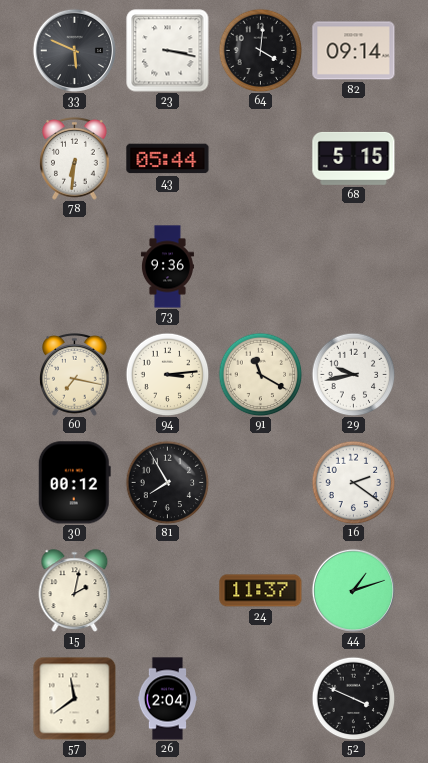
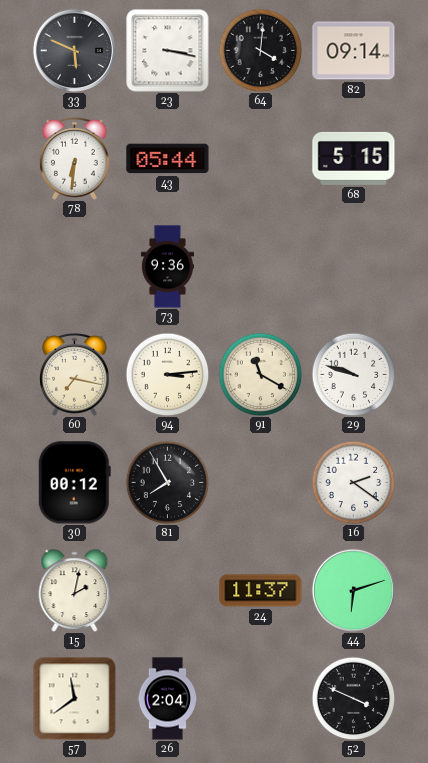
29: 9:43 -> 9:48
44: 1:12 -> 6:12
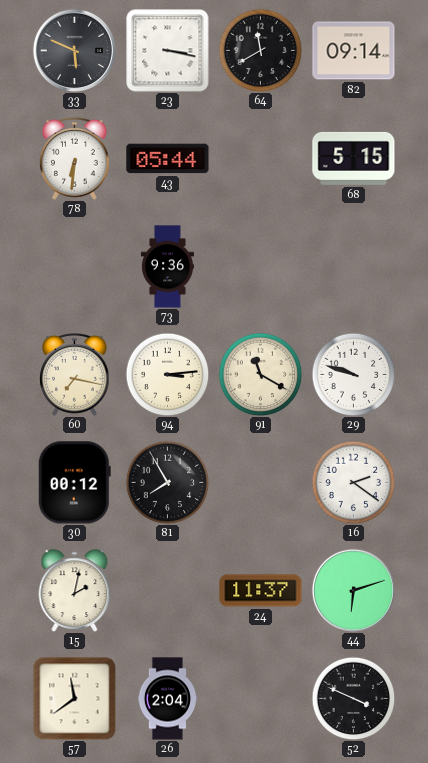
64: 4:01 -> 11:40
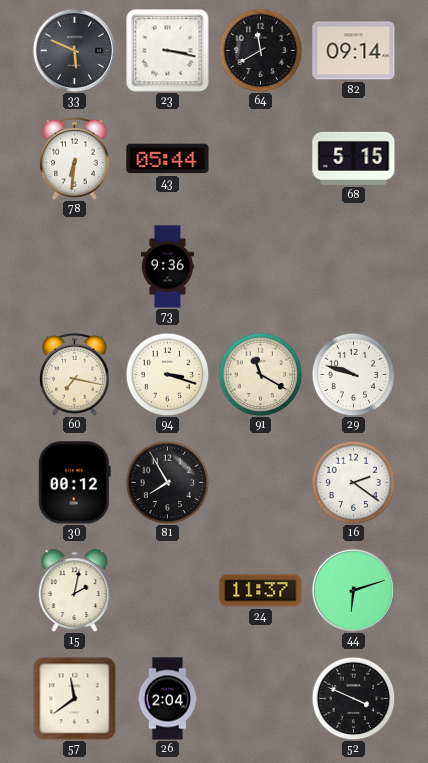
94: 3:14 -> 3:18
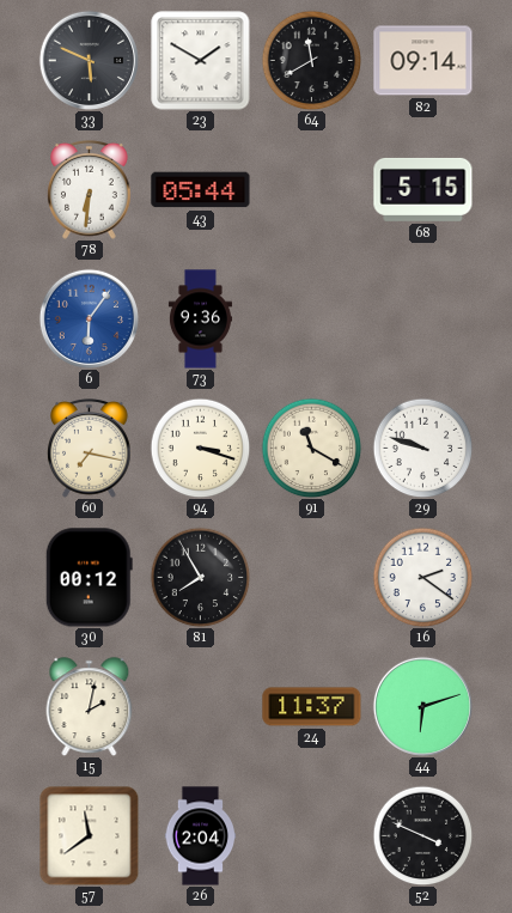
23: 3:17 -> 1:50
6: none -> 6:06
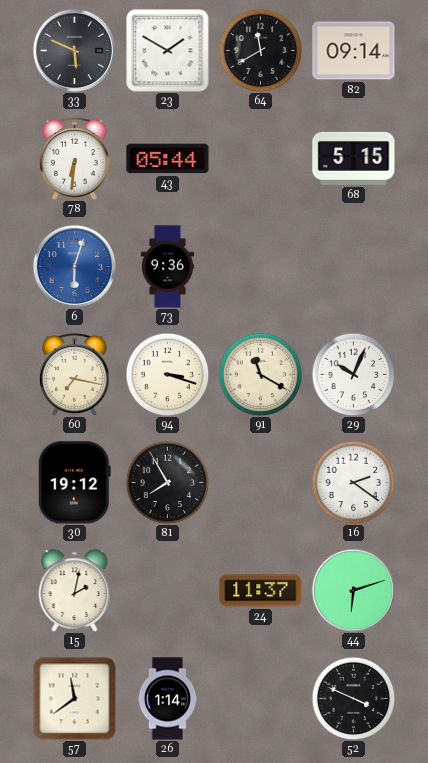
6: 6:06 -> 6:03
29: 9:48 -> 10:04
30: 00:12 -> 19:12
26: 2:04 -> 1:14
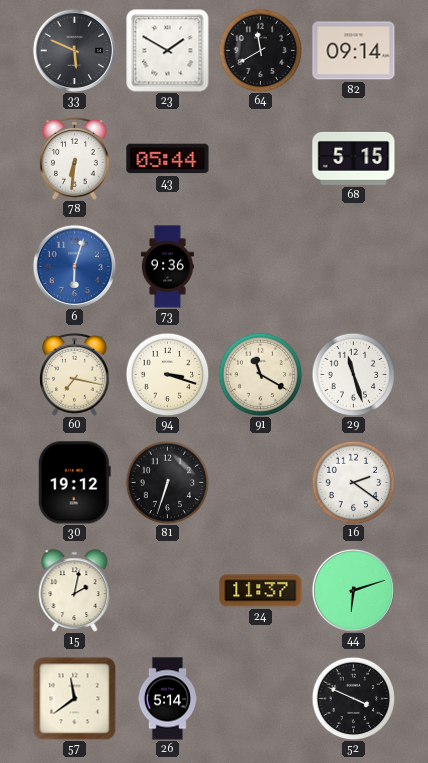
29: 10:04 -> 11:27
81: 7:55 -> 6:33
26: 1:14 -> 5:14
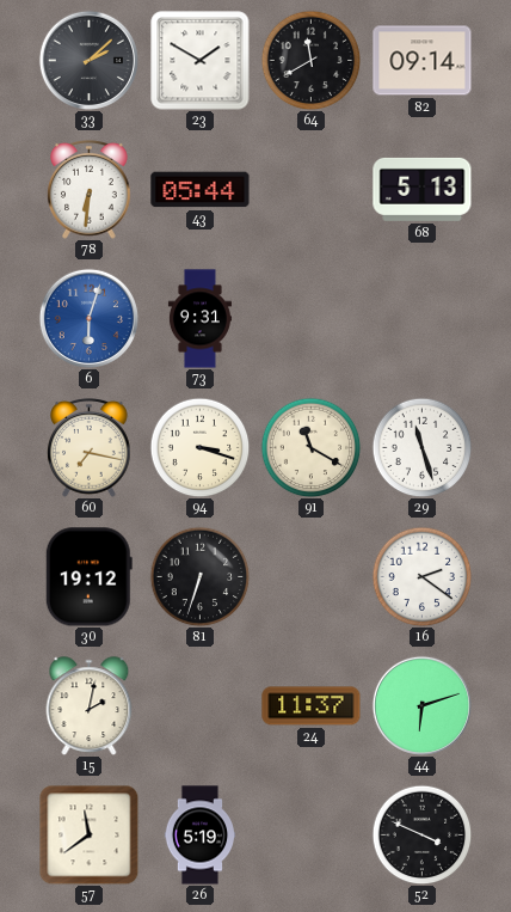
33: 5:49 -> 2:08
68: 5:15 -> 5:13
73: 9:36 -> 9:31
26: 5:14 -> 5:19
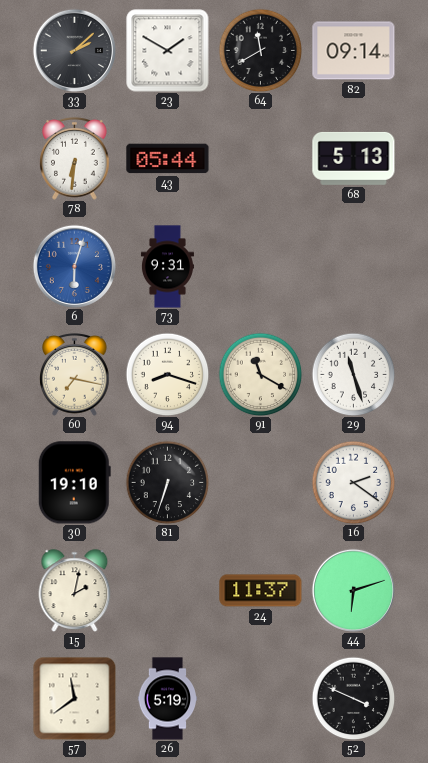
94: 3:18 -> 8:18
30: 19:12 -> 19:10
